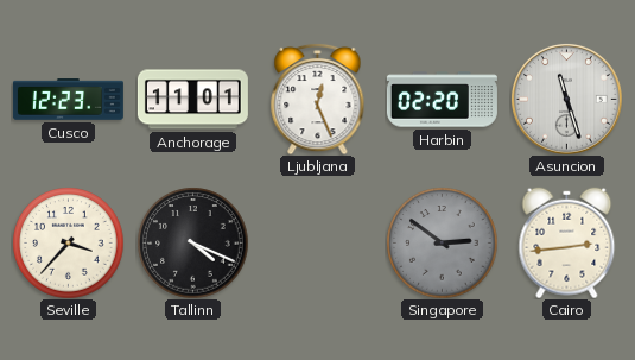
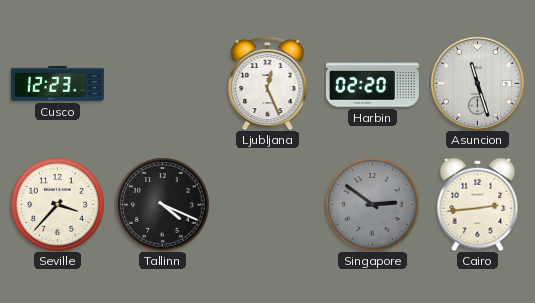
Anchorage: 11:01 -> none
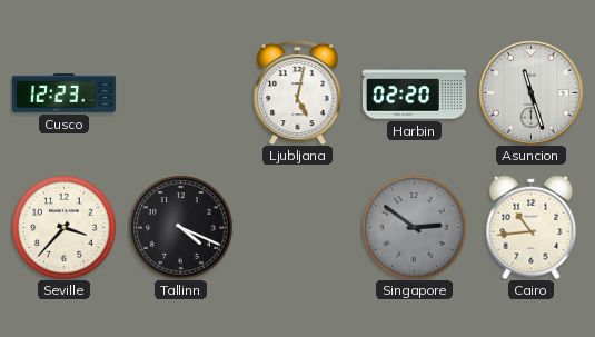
Ljubljana: 12:26 -> 5:02
Cairo: 2:44 -> 10:44
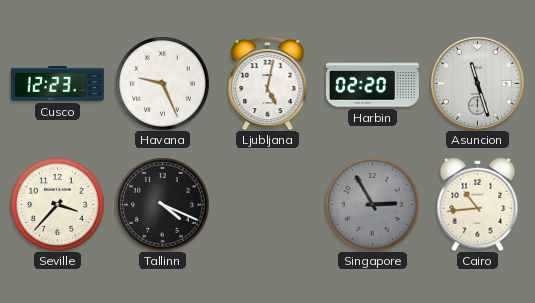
Havana: none -> 9:26
Singapore: 2:51 -> 2:55
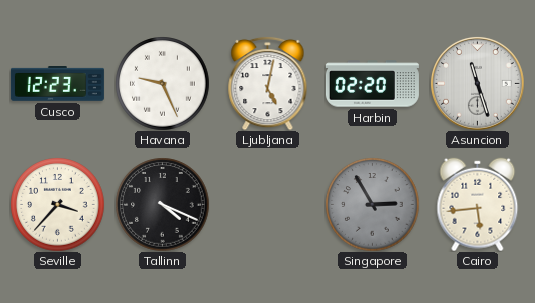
Cairo: 10:44 -> 5:44
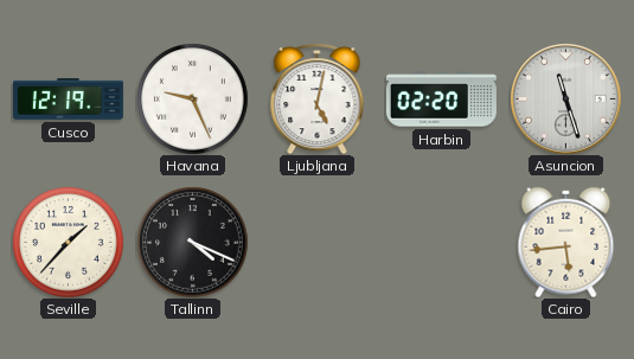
Cusco: 12:23 -> 12:19
Seville: 3:37 -> 1:37
Singapore: 2:55 -> none
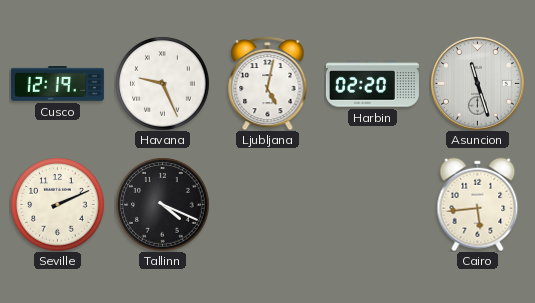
Seville: 1:37 -> 2:11
